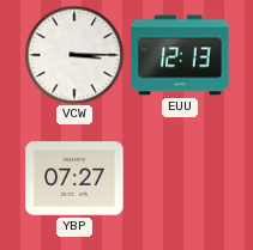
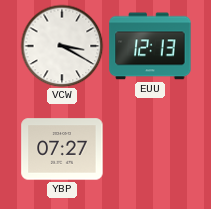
VCW: 3:15 -> 3:20
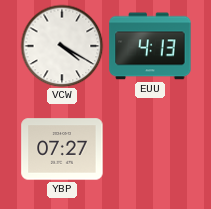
VCW: 3:20 -> 4:20
EUU: 12:13 -> 4:13
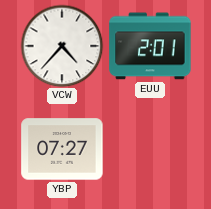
VCW: 4:20 -> 4:37
EUU: 4:13 -> 2:01
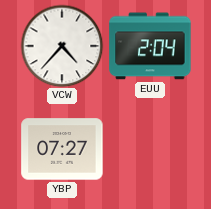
EUU: 2:01 -> 2:04
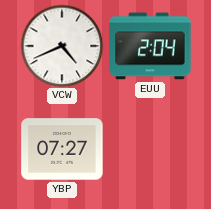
VCW: 4:37 -> 4:41
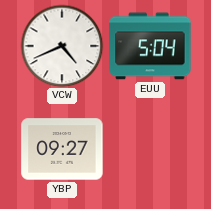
EUU: 2:04 -> 5:04
YBP: 07:27 -> 09:27
